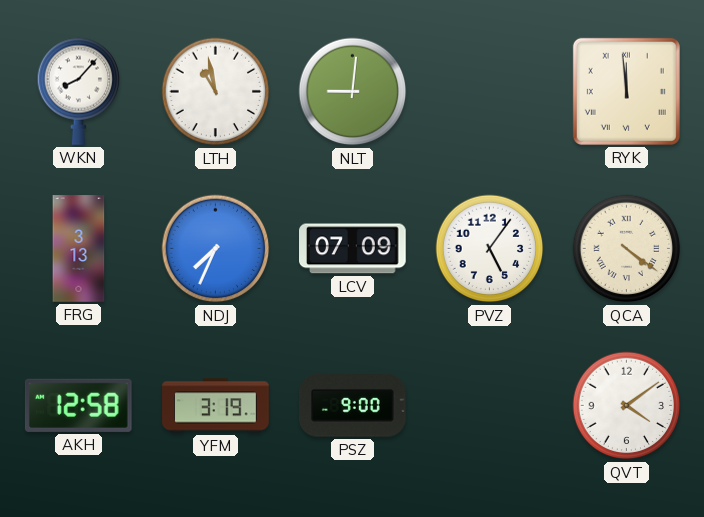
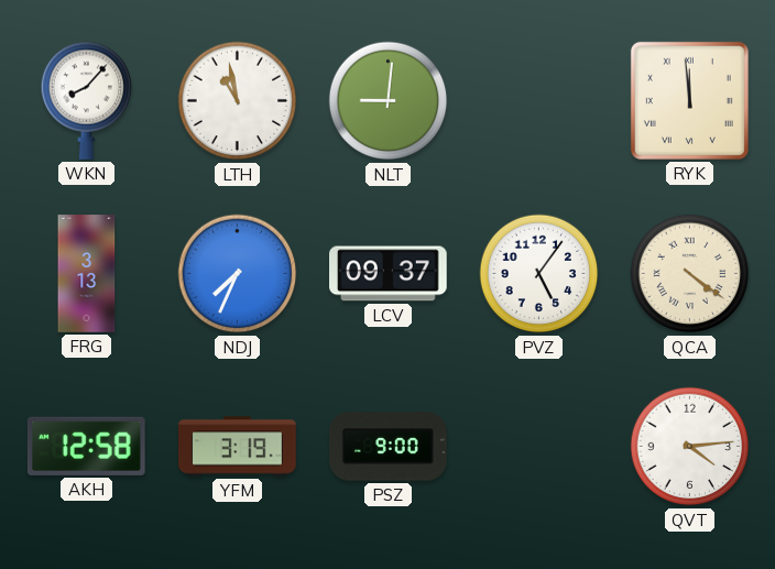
LCV: 07:09 -> 09:37
QVT: 4:09 -> 4:14
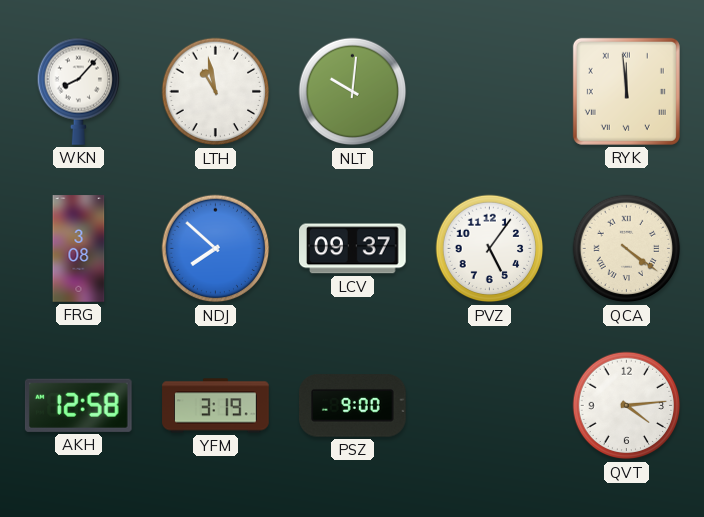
NLT: 9:01 -> 10:01
FRG: 3:13 -> 3:08
NDJ: 7:34 -> 7:52
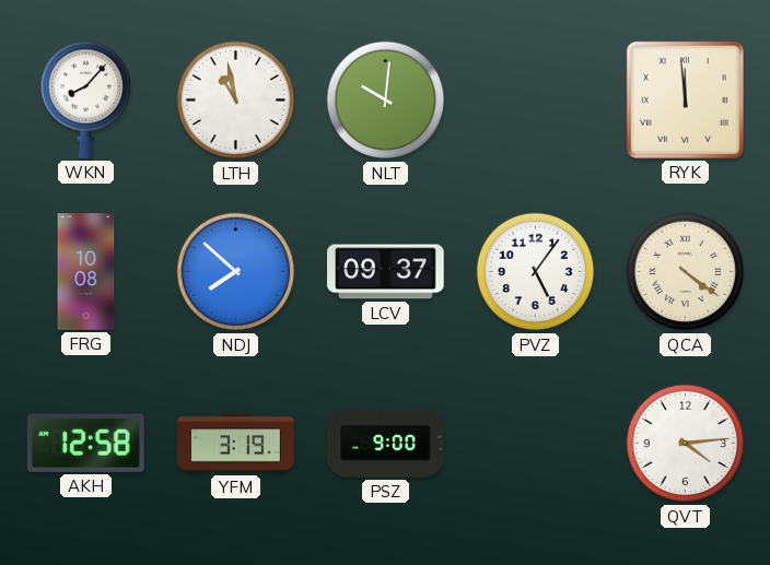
FRG: 3:08 -> 10:08
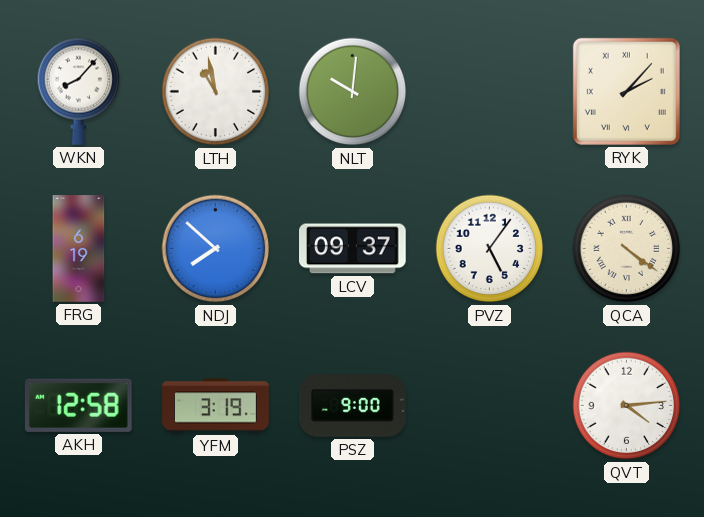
RYK: 11:59 -> 2:07
FRG: 10:08 -> 6:19
